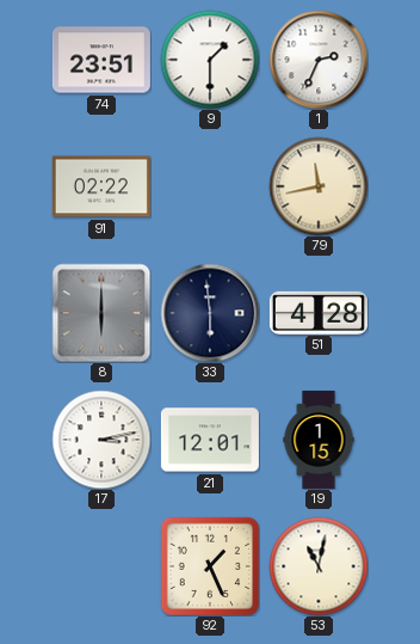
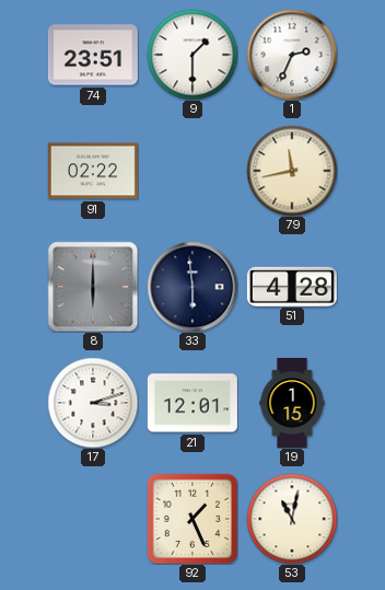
17: 3:13 -> 3:12
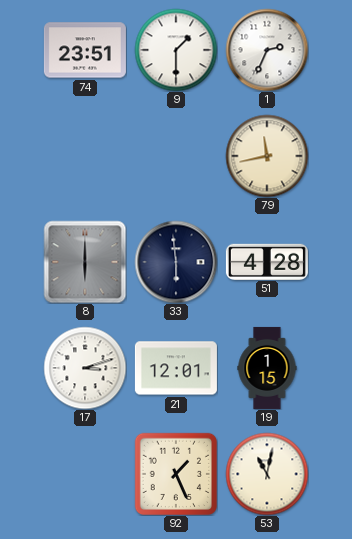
91: 02:22 -> none
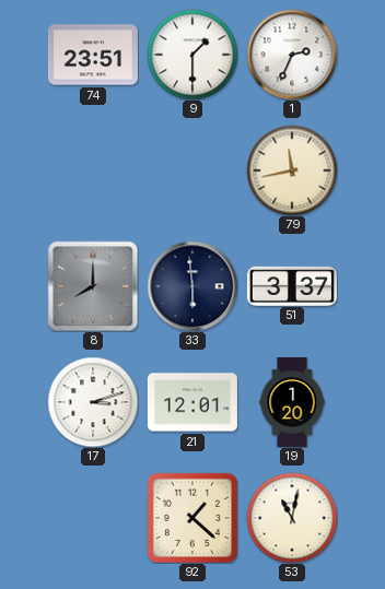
8: 6:00 -> 8:00
51: 4:28 -> 3:37
19: 1:15 -> 1:20
92: 1:26 -> 1:22
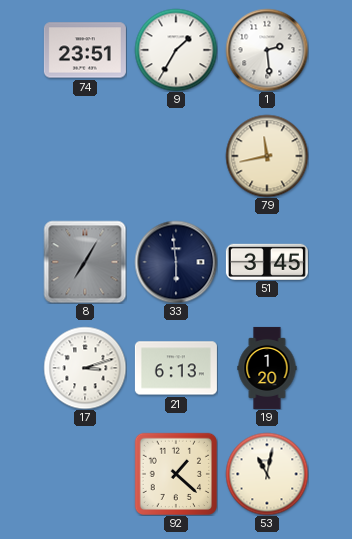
9: 1:30 -> 1:35
1: 2:34 -> 2:29
8: 8:00 -> 7:05
51: 3:37 -> 3:45
21: 12:01 -> 6:13
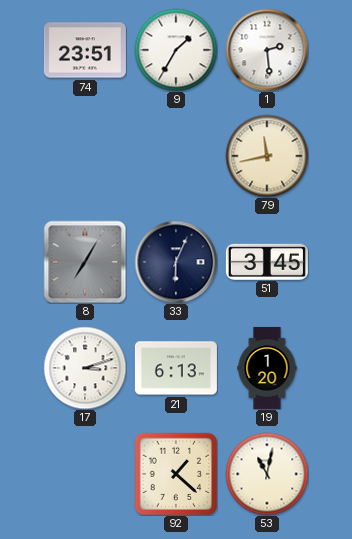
33: 5:59 -> 6:04
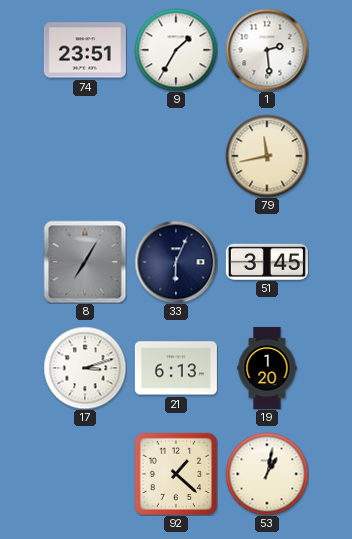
53: 11:02 -> 1:02
